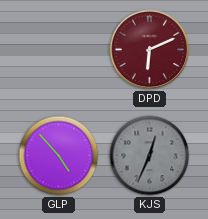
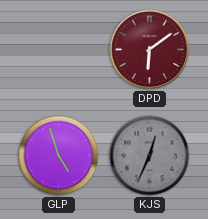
DPD: 6:11 -> 6:09
GLP: 4:53 -> 4:57
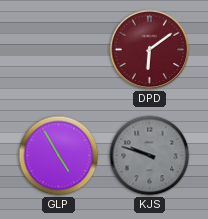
GLP: 4:57 -> 4:55
KJS: 12:34 -> 9:48
